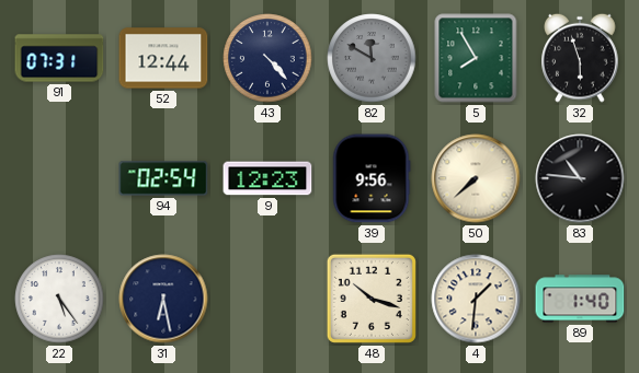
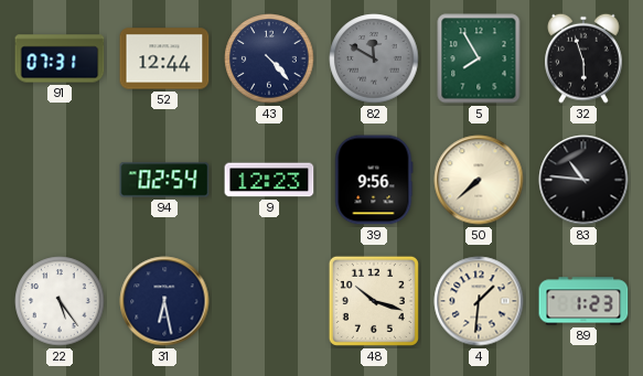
89: 1:40 -> 1:23
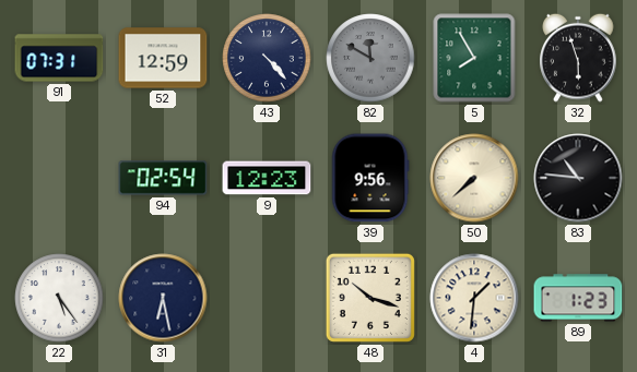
52: 12:44 -> 12:59
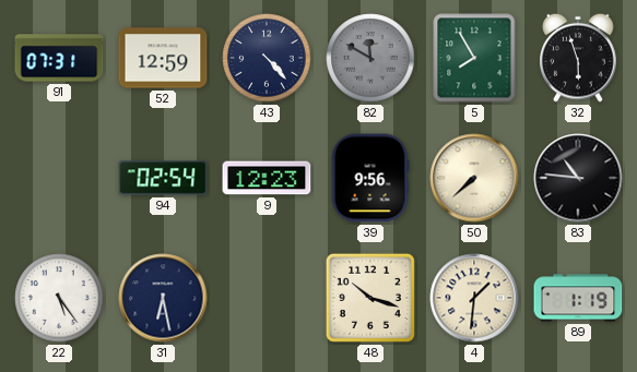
89: 1:23 -> 1:19
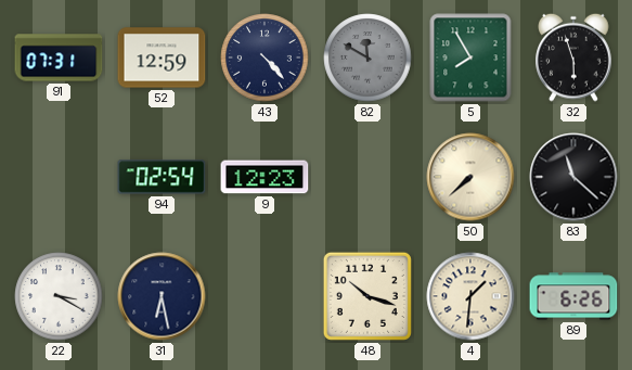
39: 9:56 -> none
83: 10:46 -> 11:22
22: 5:24 -> 3:20
89: 1:19 -> 6:26
